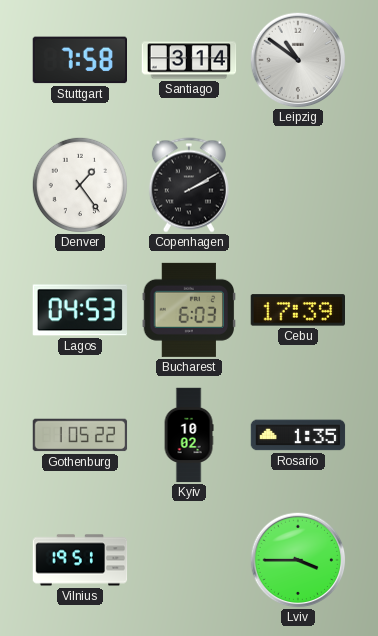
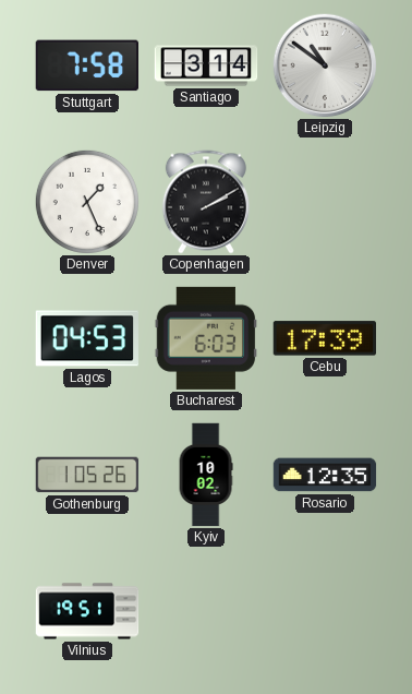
Denver: 1:24 -> 1:26
Gothenburg: 1:05:22 -> 1:05:26
Rosario: 1:35 -> 12:35
Lviv: 3:45 -> none
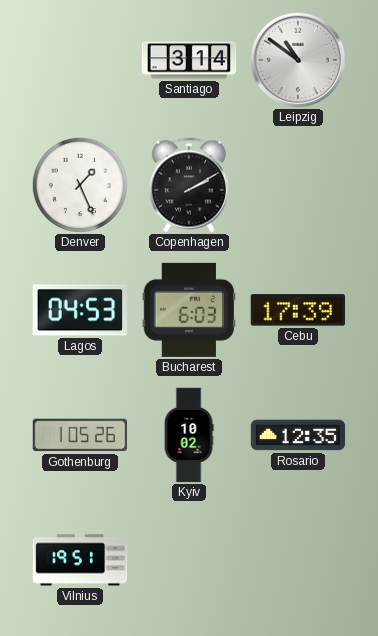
Stuttgart: 7:58 -> none
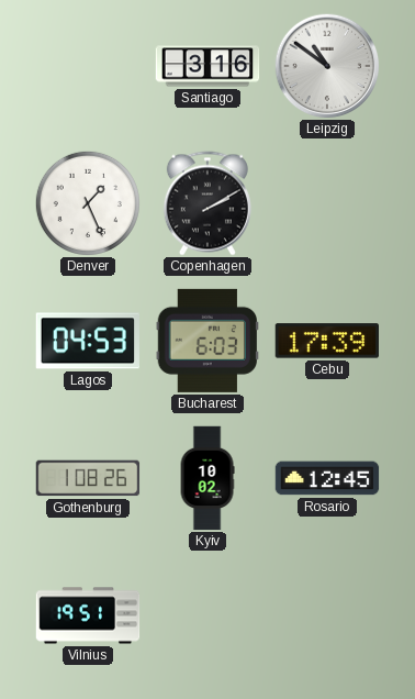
Santiago: 3:14 -> 3:16
Gothenburg: 1:05 -> 1:08
Rosario: 12:35 -> 12:45
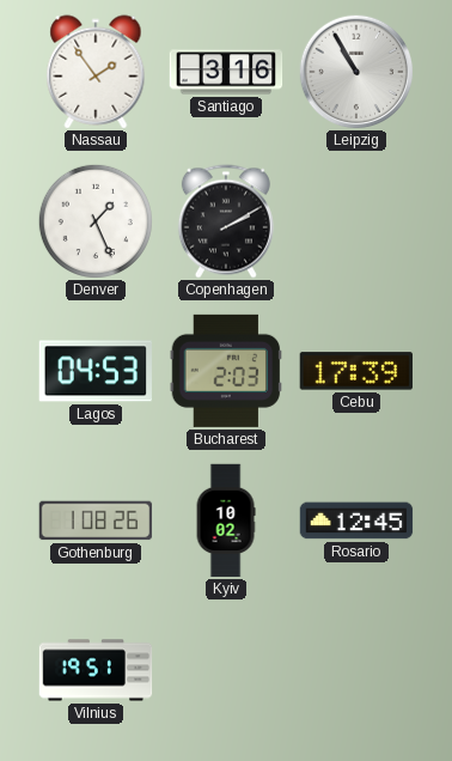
Nassau: none -> 1:54
Leipzig: 10:51 -> 10:55
Bucharest: 6:03 -> 2:03
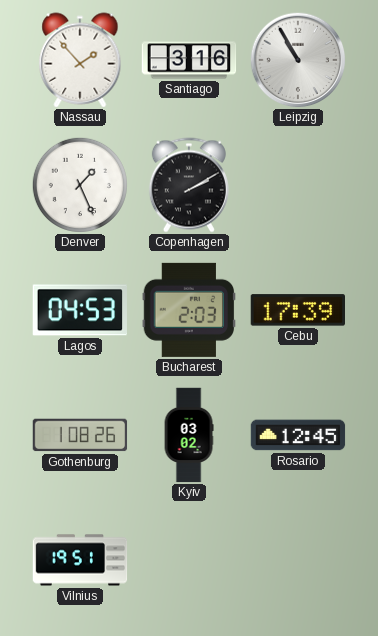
Nassau: 1:54 -> 1:53
Kyiv: 10:02 -> 03:02
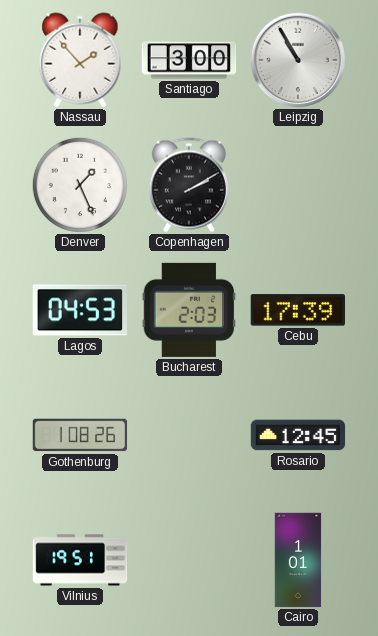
Santiago: 3:16 -> 3:00
Kyiv: 03:02 -> none
Cairo: none -> 1:01
